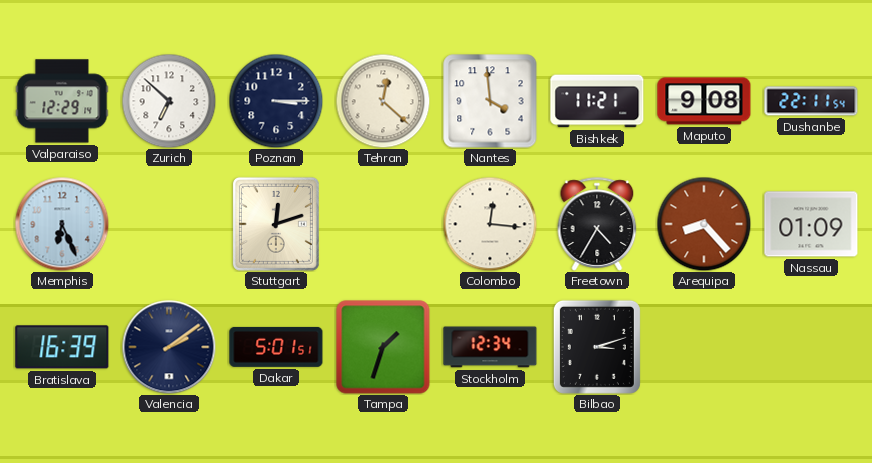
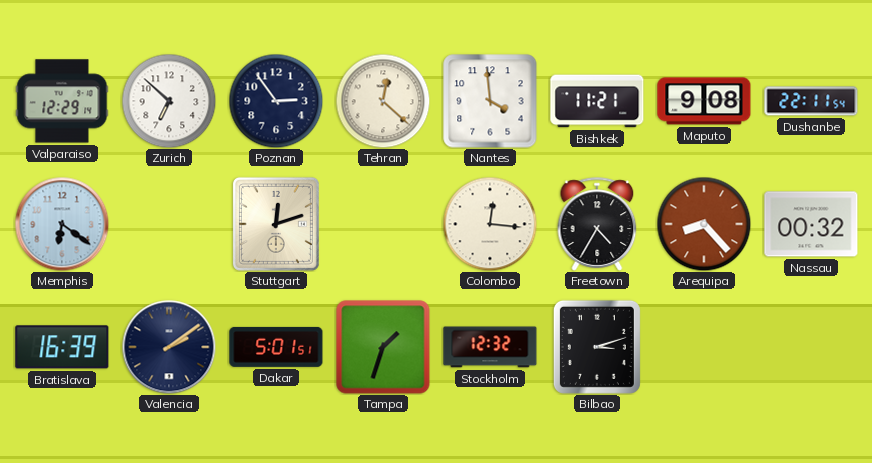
Poznan: 3:15 -> 2:54
Memphis: 6:26 -> 6:21
Nassau: 01:09 -> 00:32
Stockholm: 12:34 -> 12:32
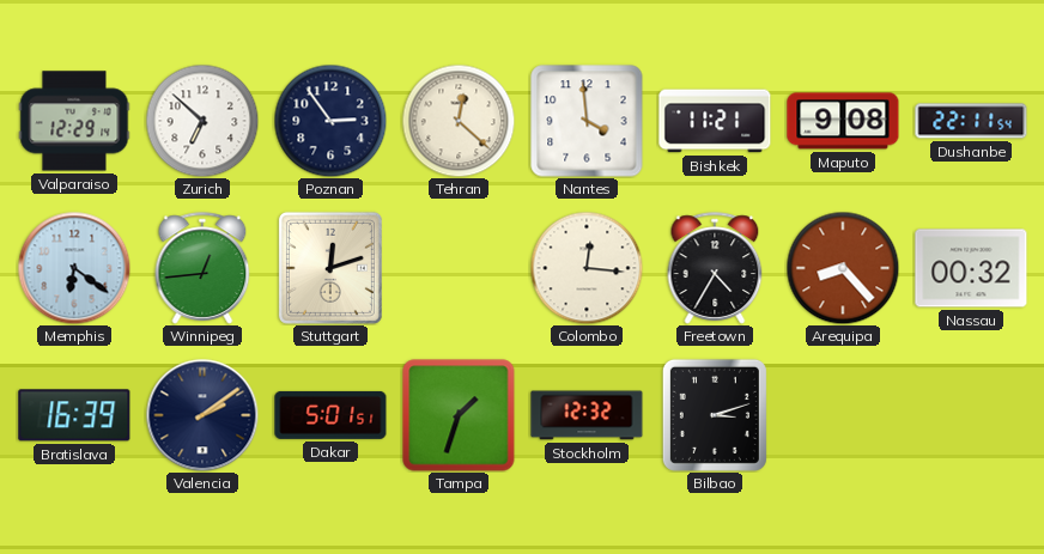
Winnipeg: none -> 12:44
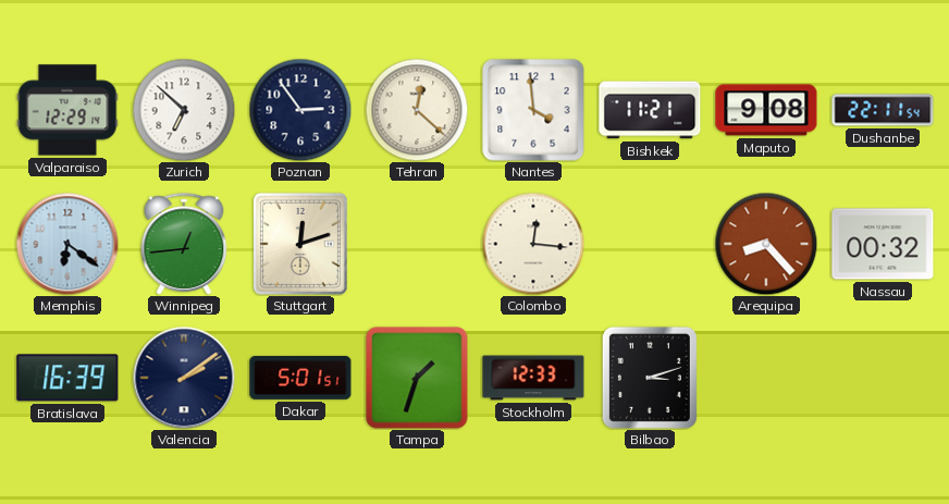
Freetown: 4:35 -> none
Stockholm: 12:32 -> 12:33
